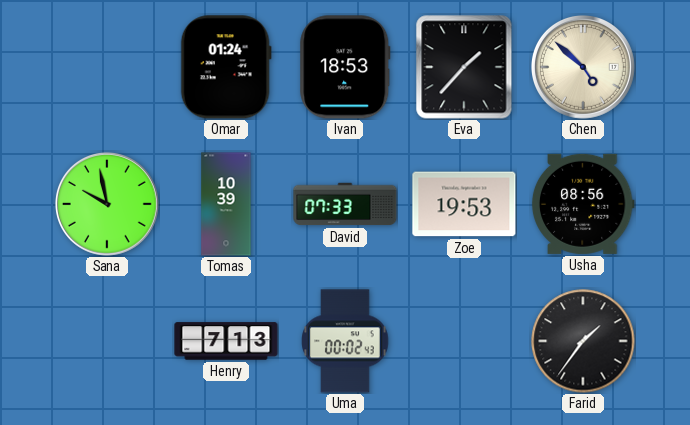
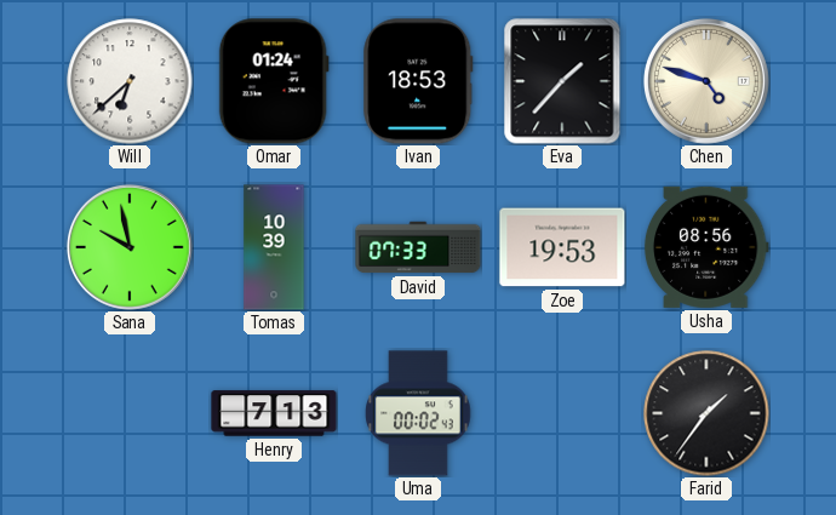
Will: none -> 6:38
Chen: 4:52 -> 4:48
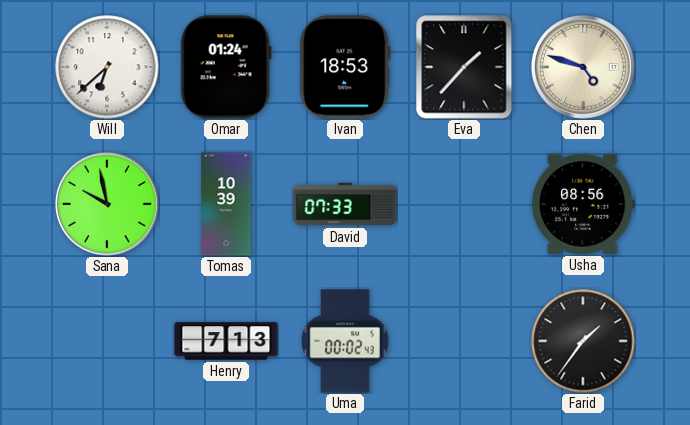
Zoe: 19:53 -> none
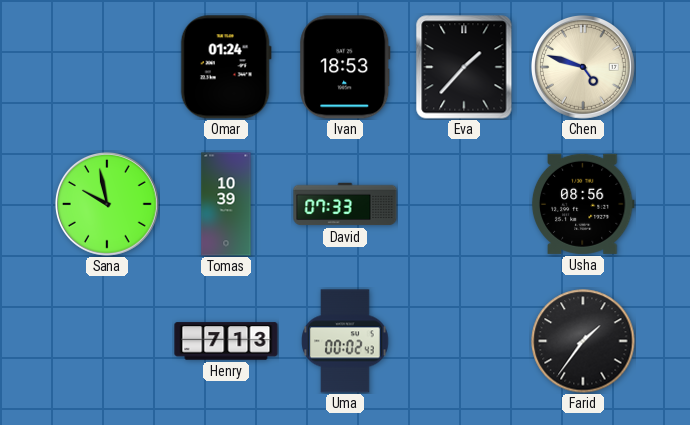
Will: 6:38 -> none
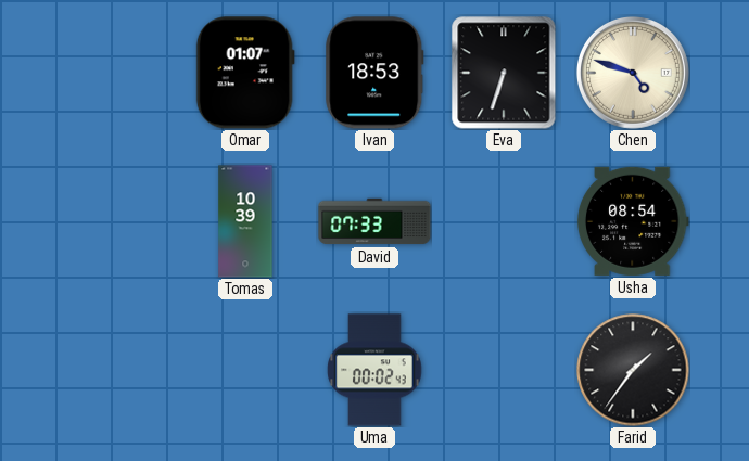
Omar: 01:24 -> 01:07
Eva: 1:37 -> 6:33
Sana: 9:58 -> none
Usha: 08:56 -> 08:54
Henry: 7:13 -> none
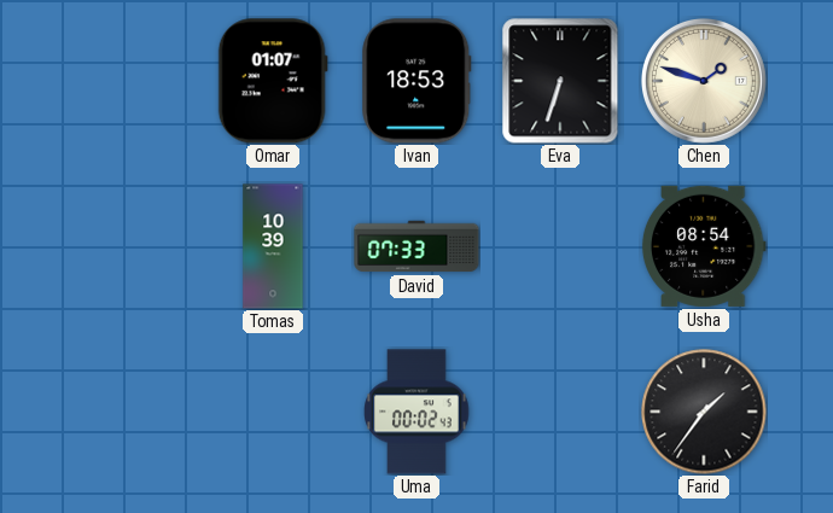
Chen: 4:48 -> 1:48
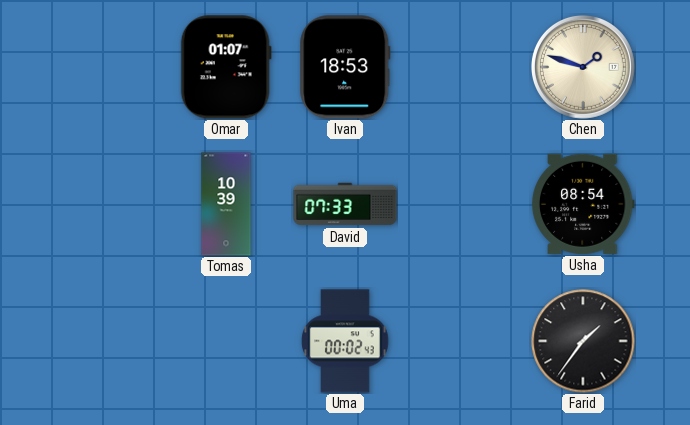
Eva: 6:33 -> none
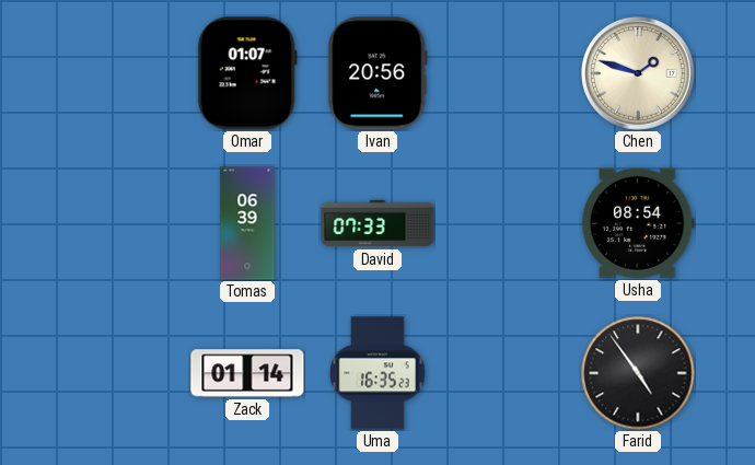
Ivan: 18:53 -> 20:56
Tomas: 10:39 -> 06:39
Zack: none -> 01:14
Uma: 00:02 -> 16:35
Farid: 1:36 -> 4:54
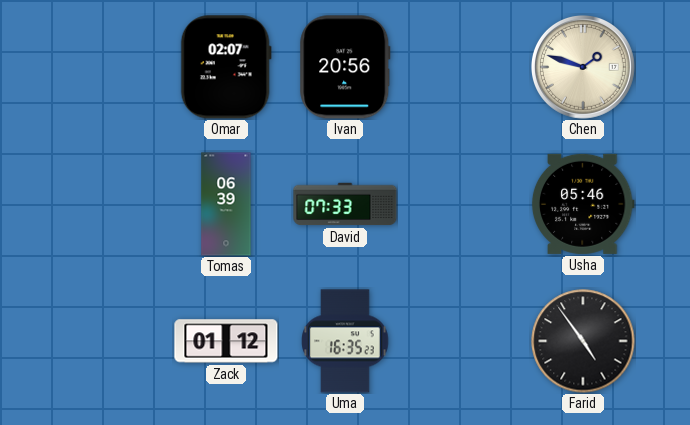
Omar: 01:07 -> 02:07
Usha: 08:54 -> 05:46
Zack: 01:14 -> 01:12
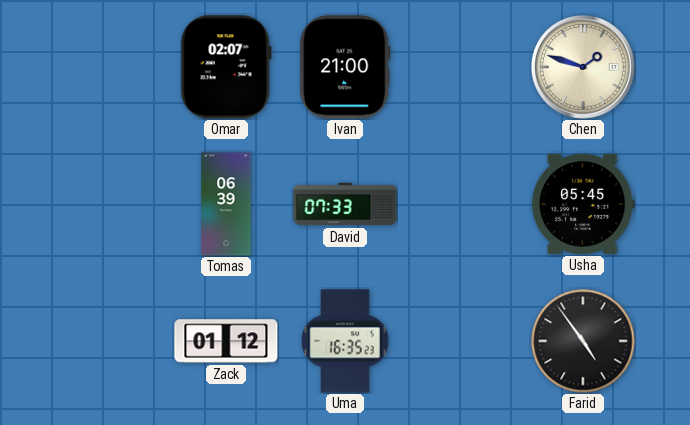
Ivan: 20:56 -> 21:00
Usha: 05:46 -> 05:45
